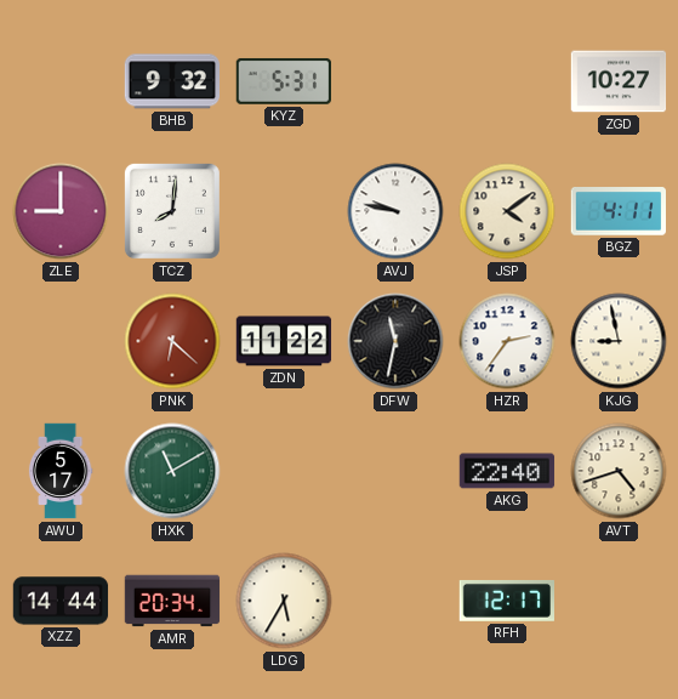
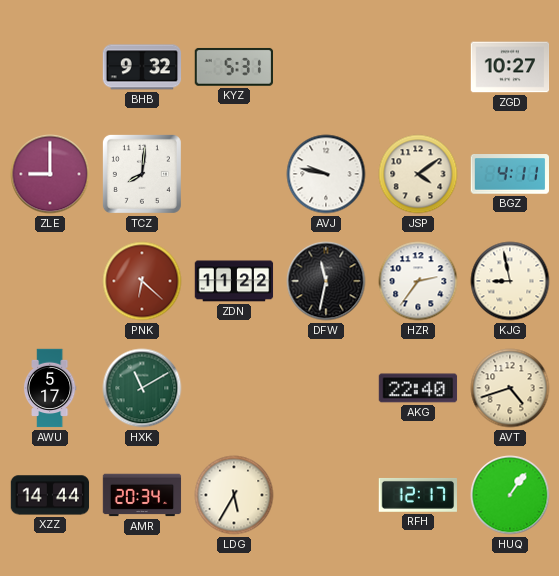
HUQ: none -> 1:06
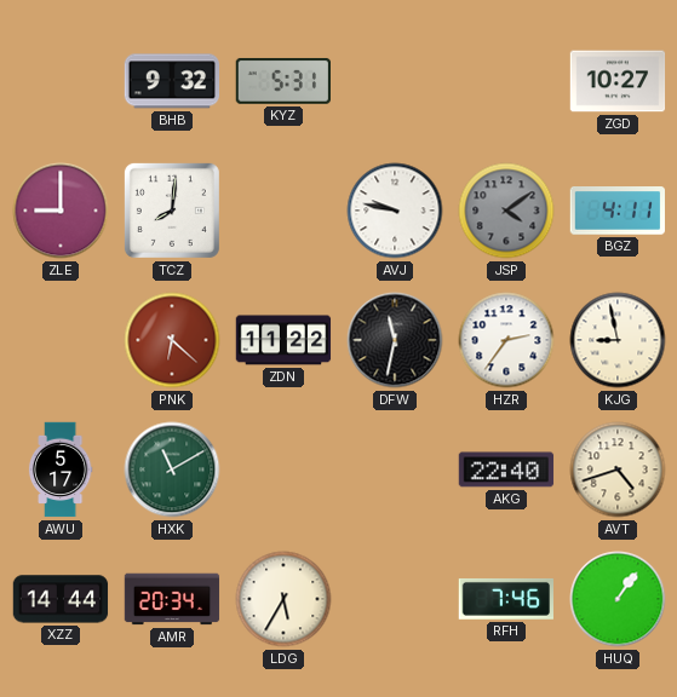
JSP dial: cream -> grey
RFH: 12:17 -> 7:46
